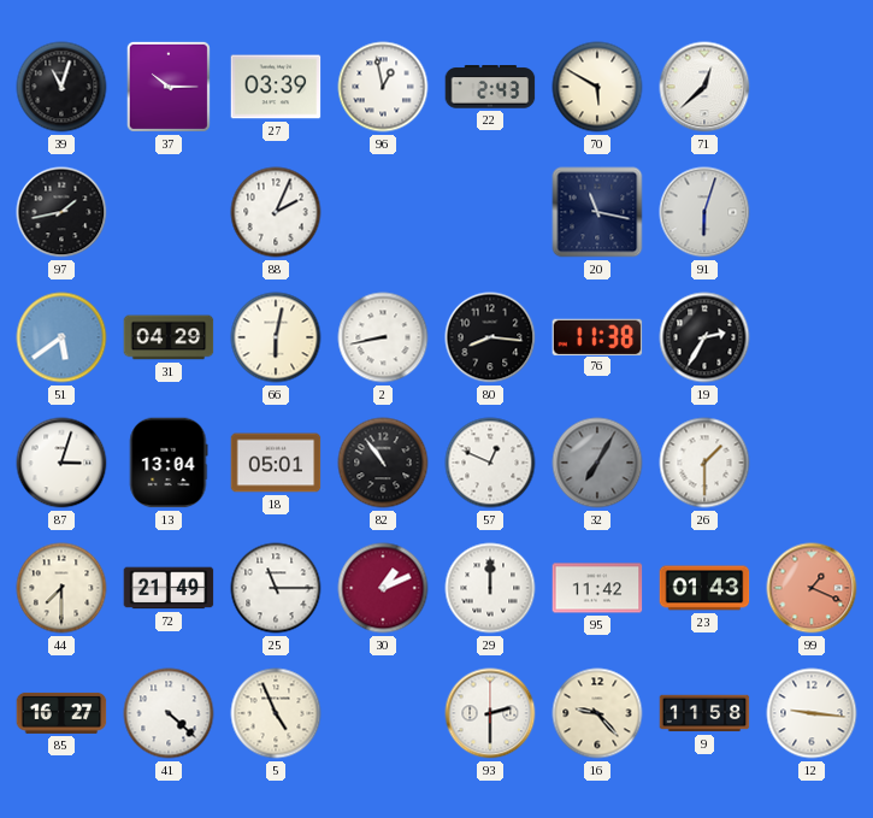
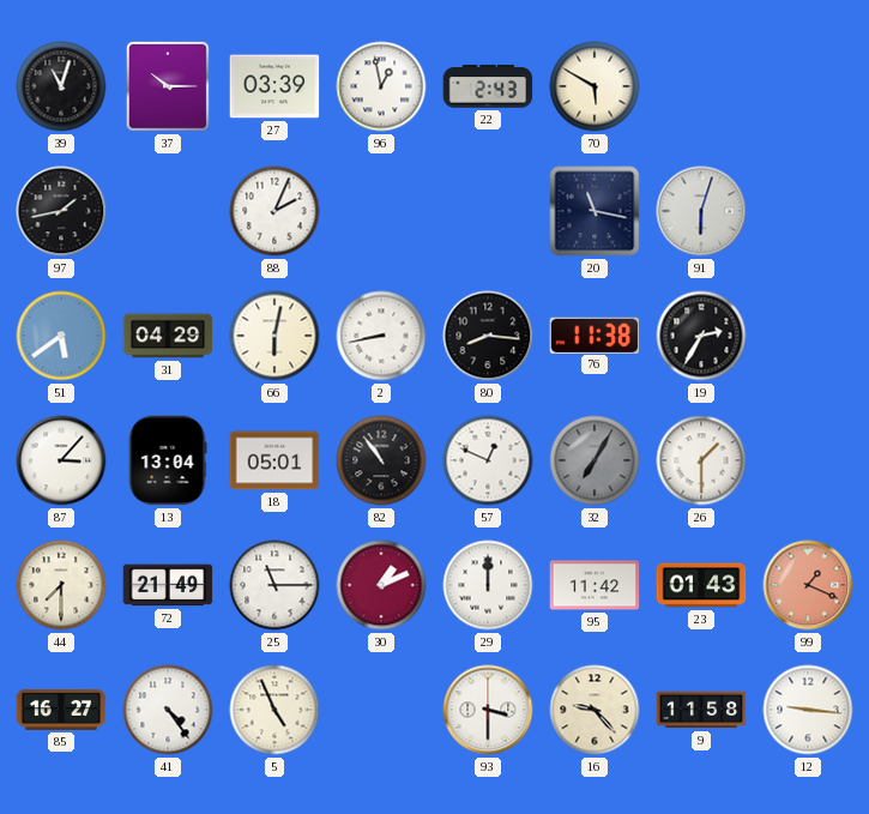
71: 12:38 -> none
87: 3:03 -> 3:07
41: 4:22 -> 4:24
93: 2:30 -> 3:30
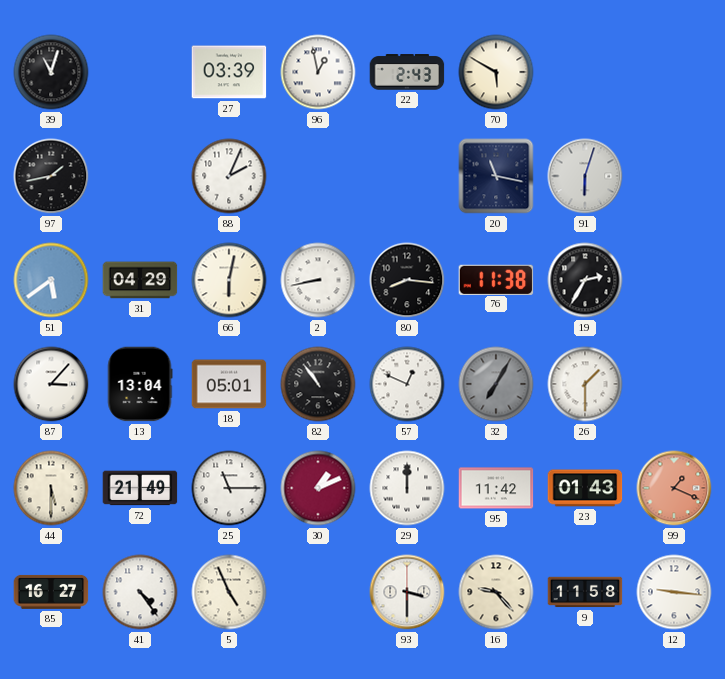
37: 10:15 -> none
44: 7:30 -> 5:30
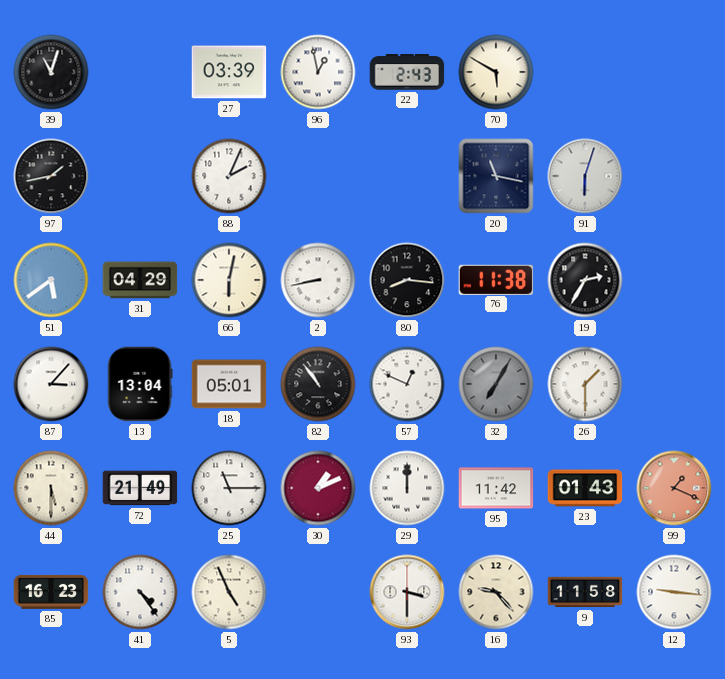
85: 16:27 -> 16:23
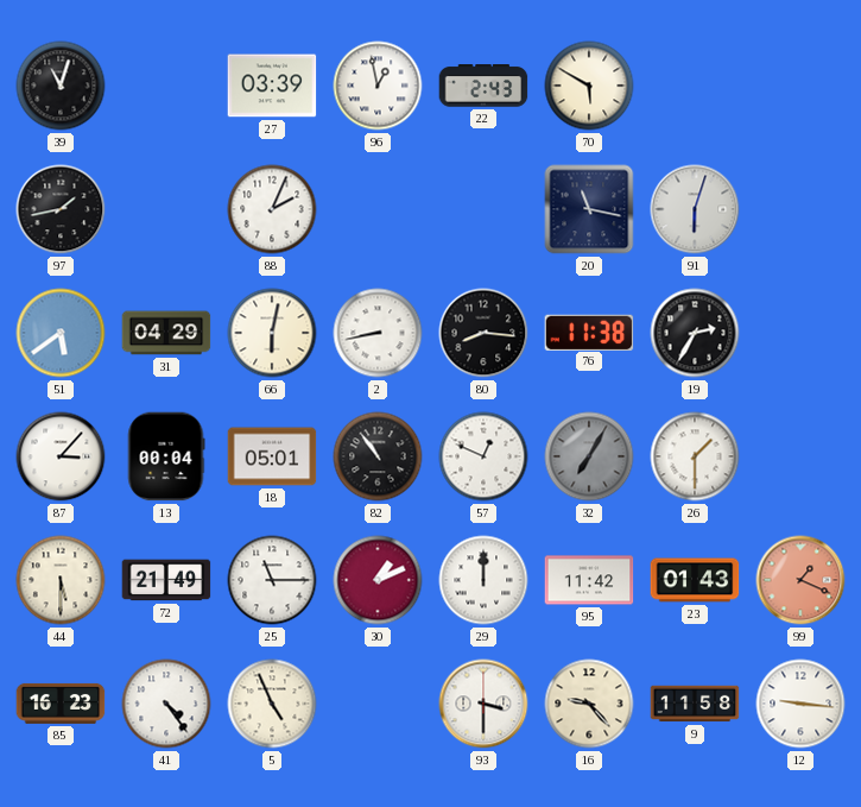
13: 13:04 -> 00:04
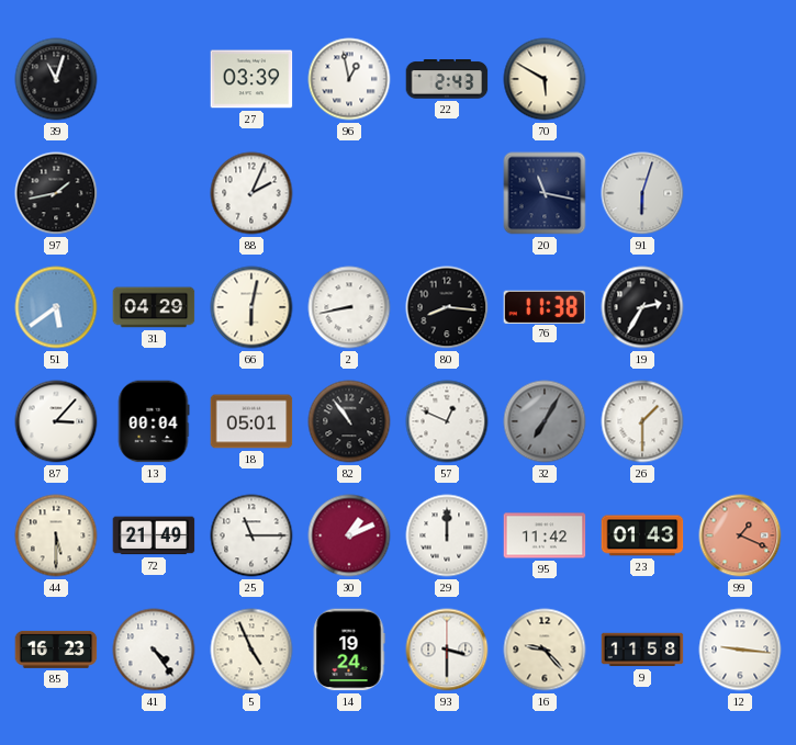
14: none -> 19:24
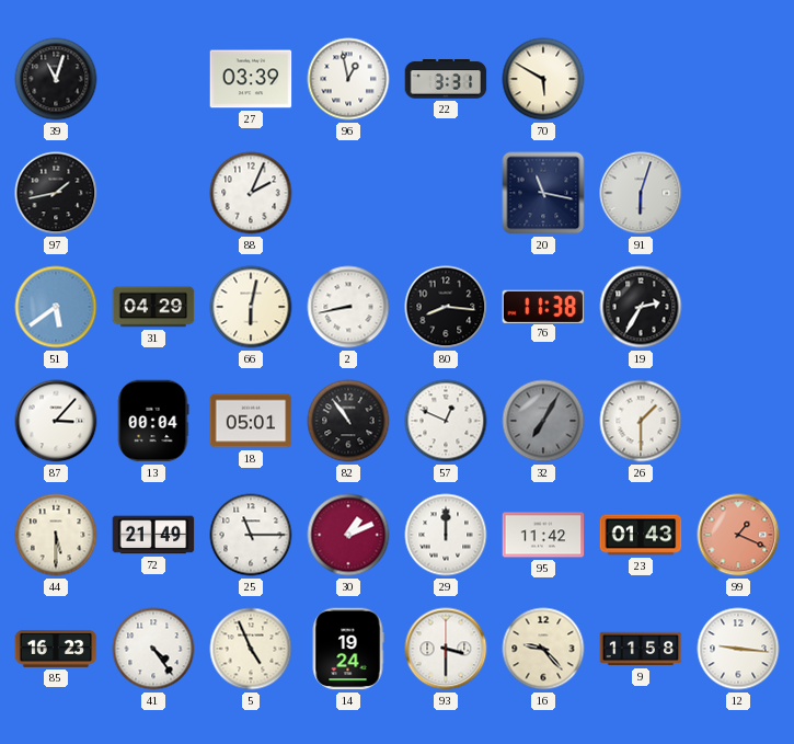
22: 2:43 -> 3:31
